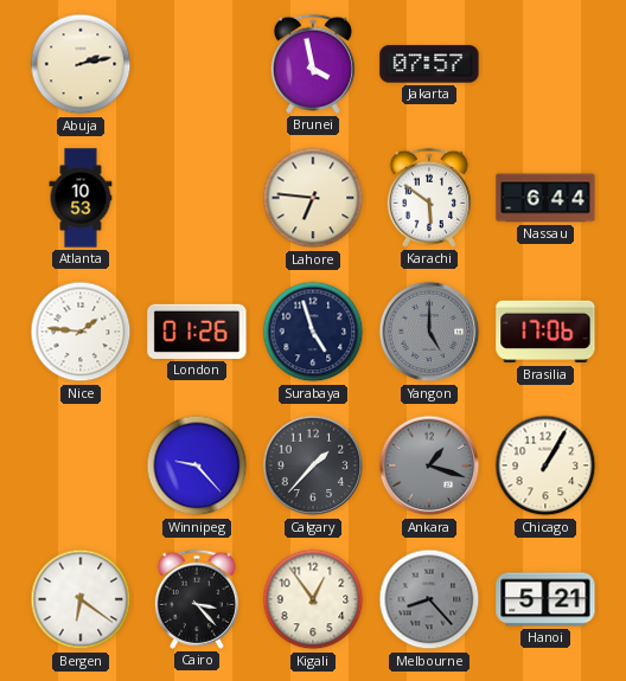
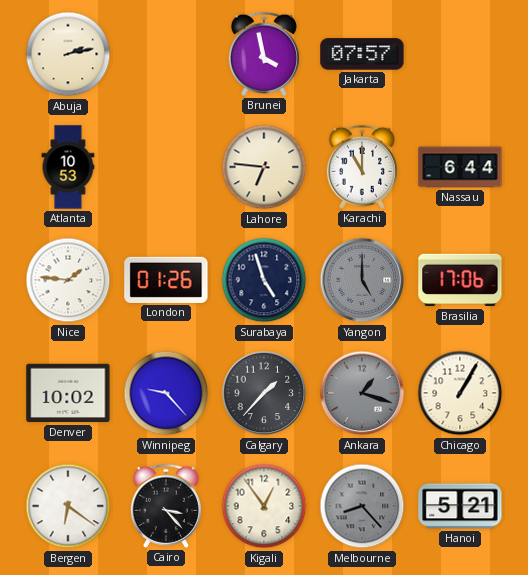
Karachi: 5:51 -> 11:00
Denver: none -> 10:02
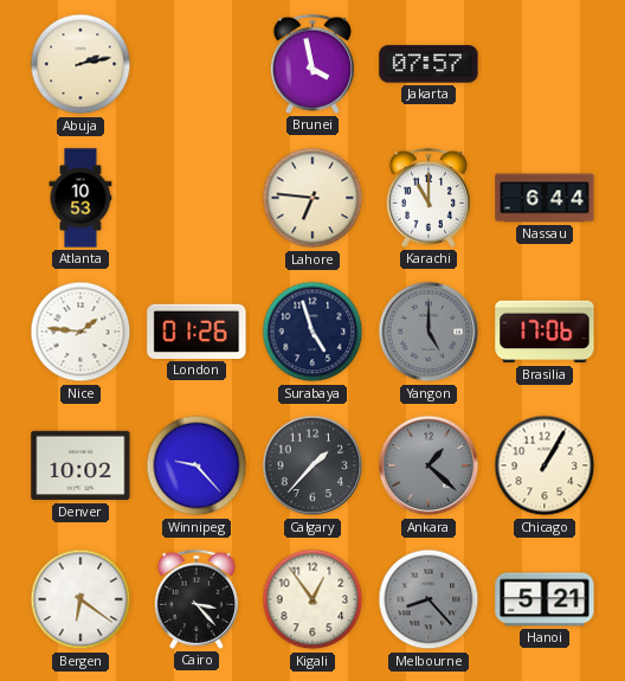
Ankara: 1:18 -> 1:22
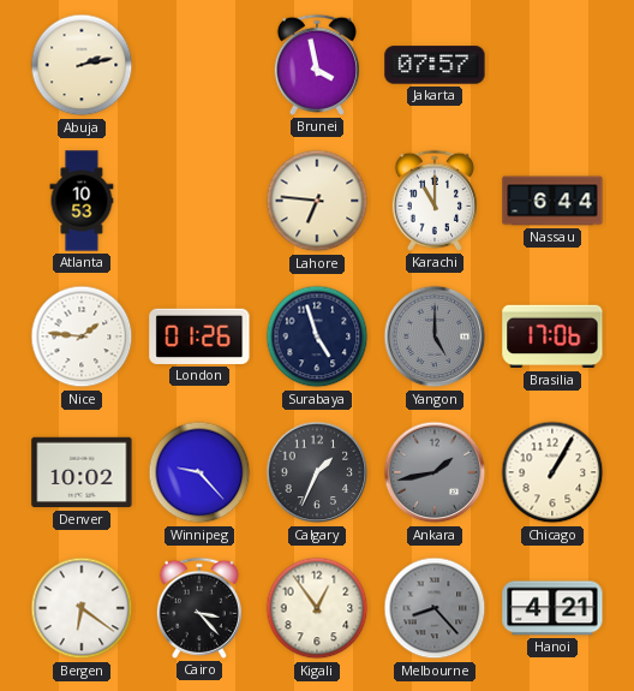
Calgary: 1:37 -> 1:34
Ankara: 1:22 -> 1:43
Hanoi: 5:21 -> 4:21
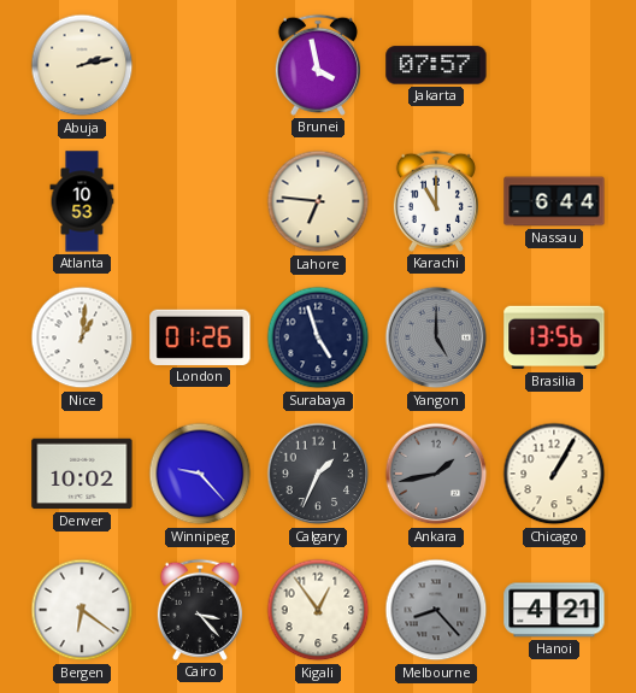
Nice: 1:46 -> 1:01
Brasilia: 17:06 -> 13:56
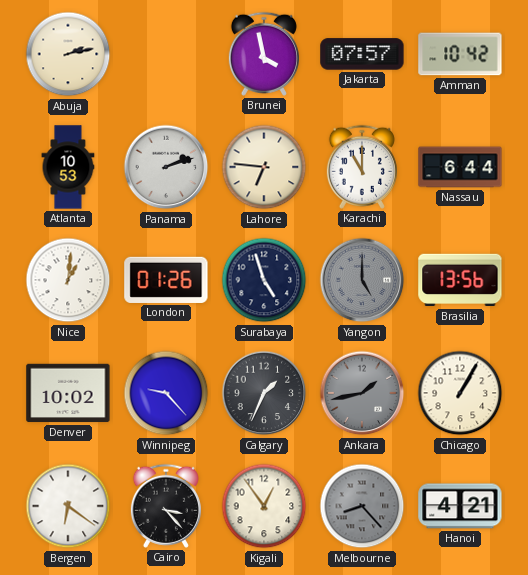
Amman: none -> 10:42
Panama: none -> 2:12
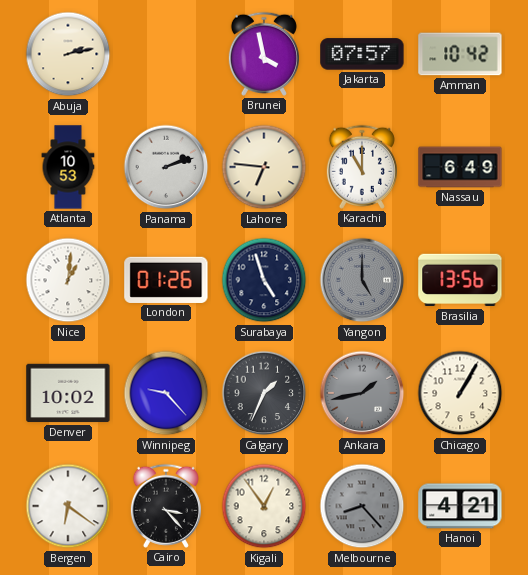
Nassau: 6:44 -> 6:49
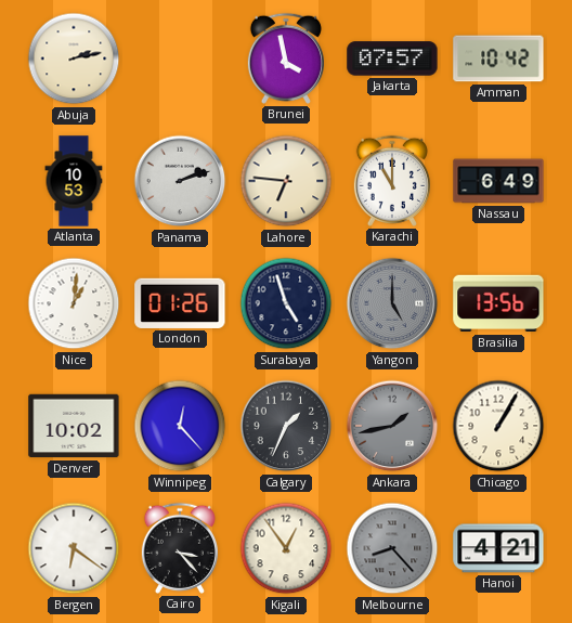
Winnipeg: 9:23 -> 12:23
